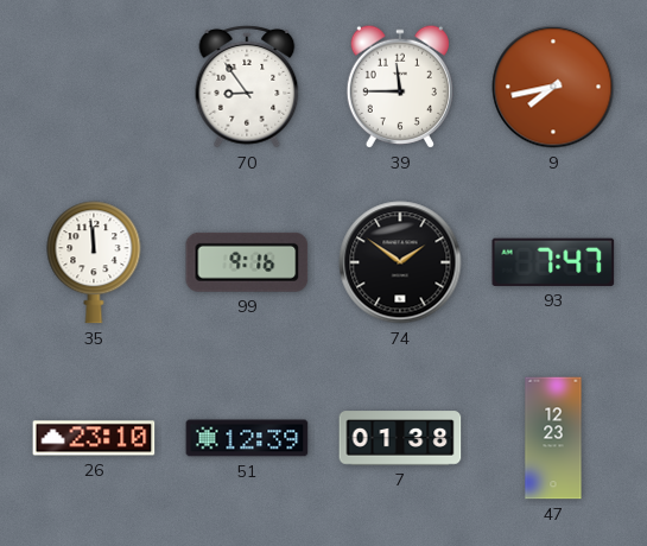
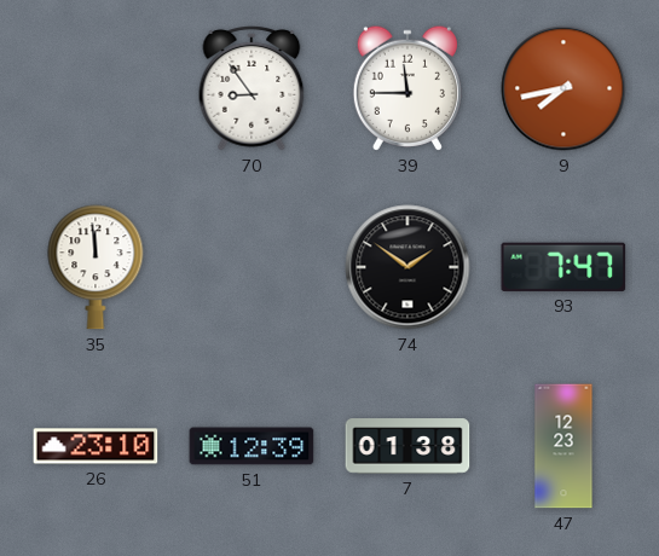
99: 9:16 -> none
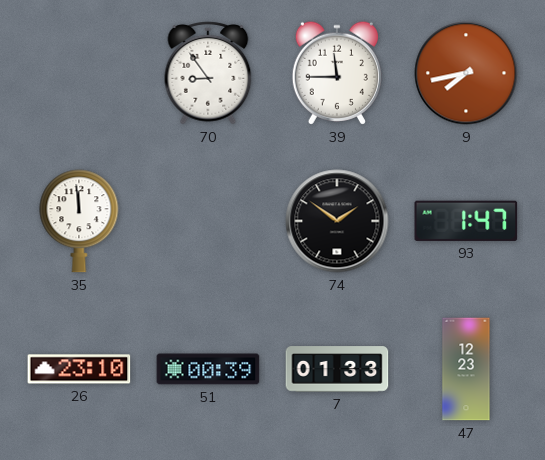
93: 7:47 -> 1:47
51: 12:39 -> 00:39
7: 01:38 -> 01:33
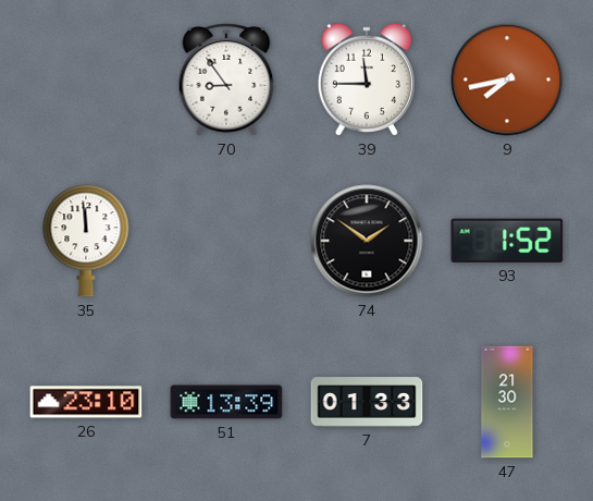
93: 1:47 -> 1:52
51: 00:39 -> 13:39
47: 12:23 -> 21:30
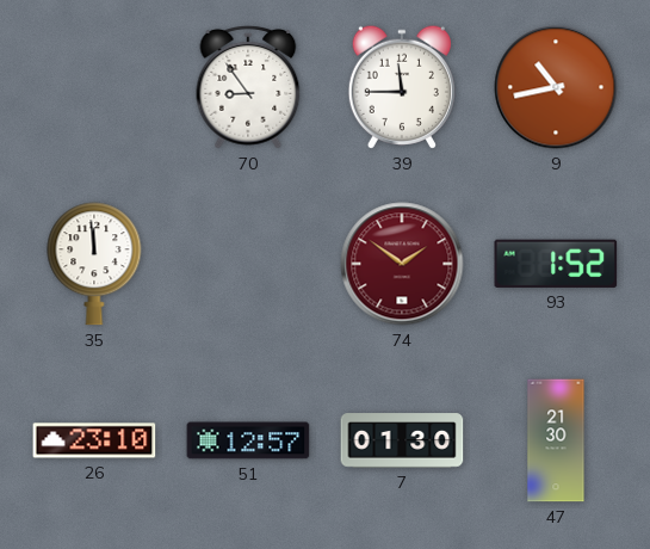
9: 7:43 -> 10:43
74 dial: black -> burgundy
51: 13:39 -> 12:57
7: 01:33 -> 01:30
